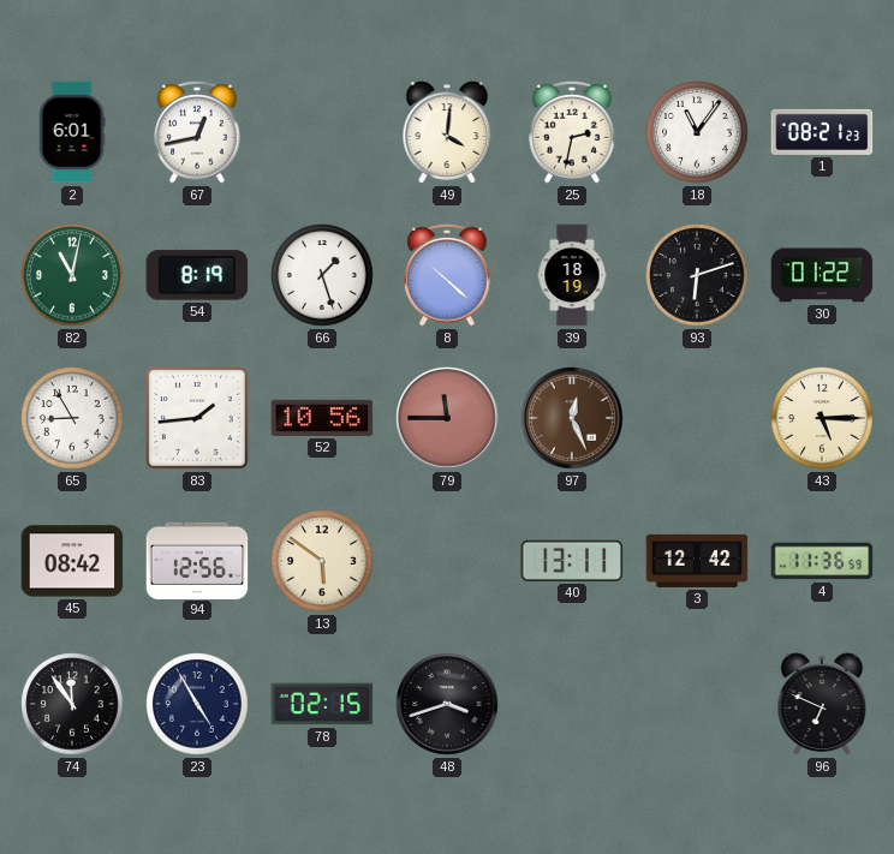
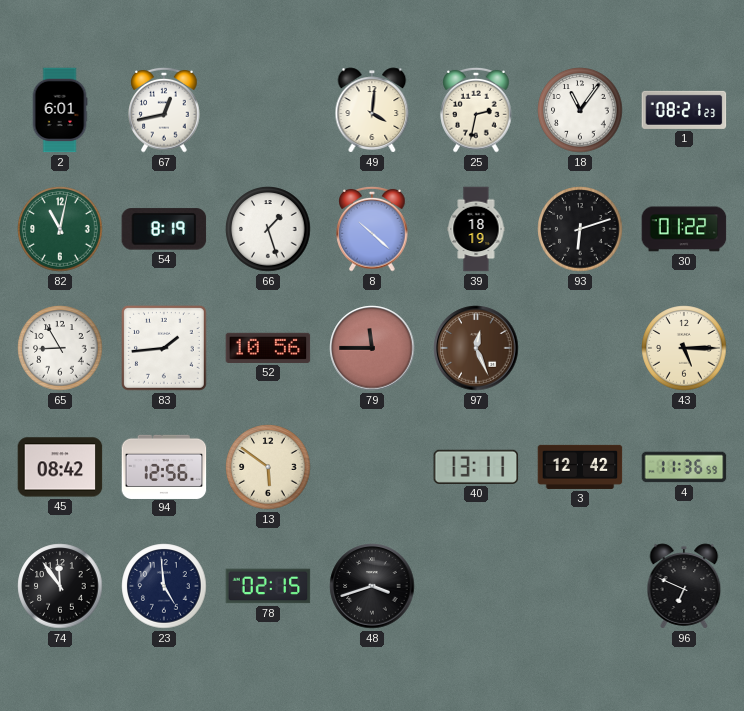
23: 4:55 -> 4:59
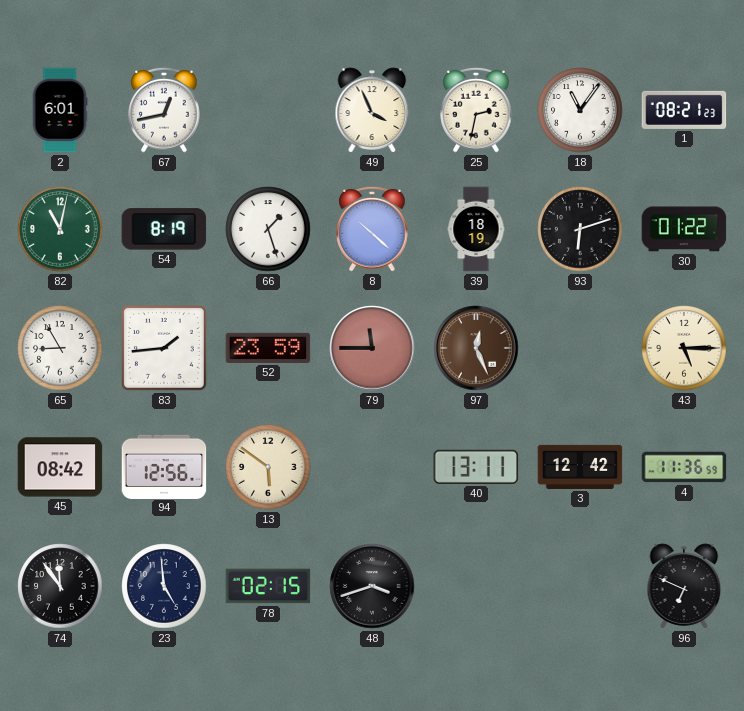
49: 4:01 -> 3:56
52: 10:56 -> 23:59
